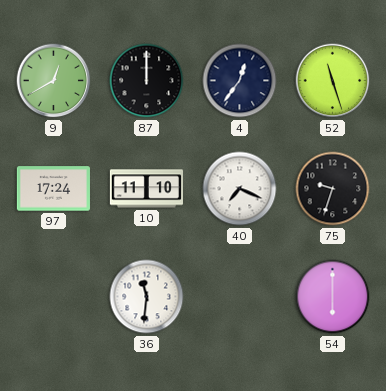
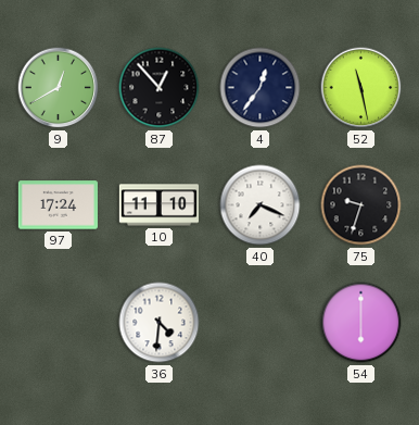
87: 12:00 -> 12:53
52: 11:27 -> 11:28
36: 11:31 -> 4:31
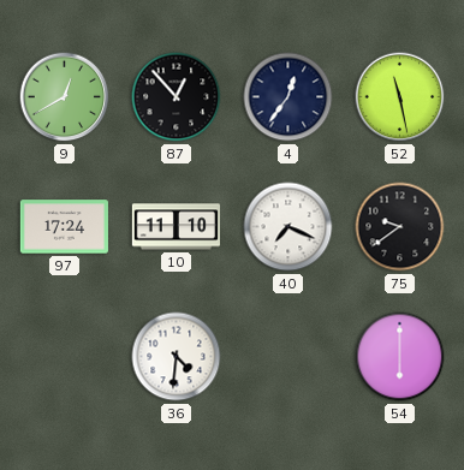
75: 9:33 -> 9:39
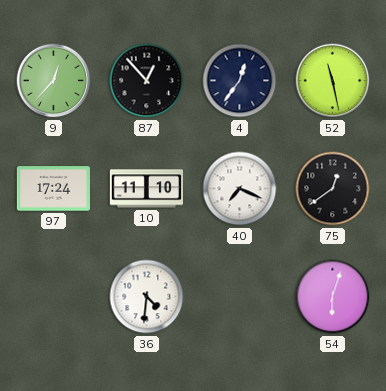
9: 12:40 -> 12:37
75: 9:39 -> 12:39
54: 6:00 -> 6:03
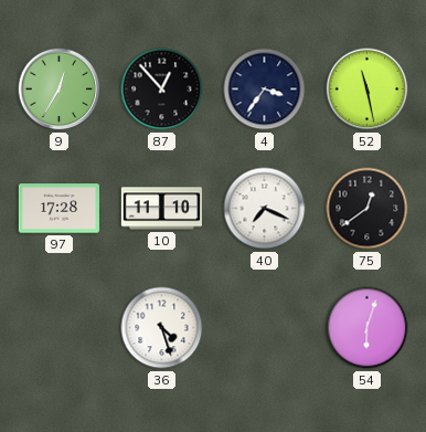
9: 12:37 -> 12:35
4: 12:36 -> 3:36
97: 17:24 -> 17:28
36: 4:31 -> 4:27
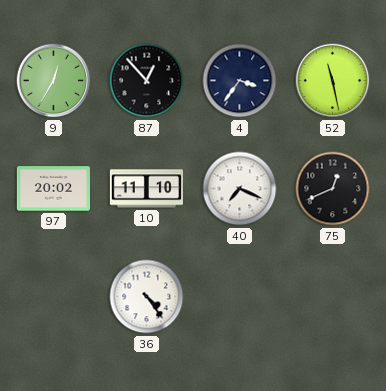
97: 17:28 -> 20:02
75: 12:39 -> 12:41
36: 4:27 -> 4:24
54: 6:03 -> none
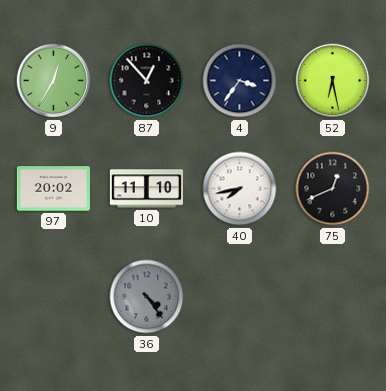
52: 11:28 -> 6:28
40: 7:19 -> 7:43
36 dial: white -> grey
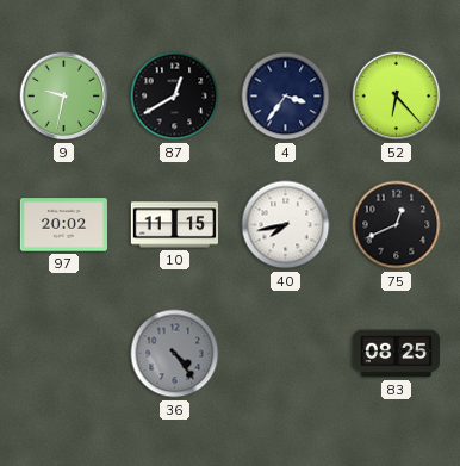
9: 12:35 -> 9:32
87: 12:53 -> 12:40
52: 6:28 -> 6:23
10: 11:10 -> 11:15
83: none -> 08:25
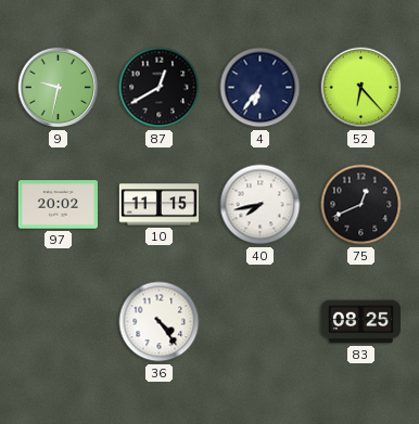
4: 3:36 -> 6:36
36 dial: grey -> white
